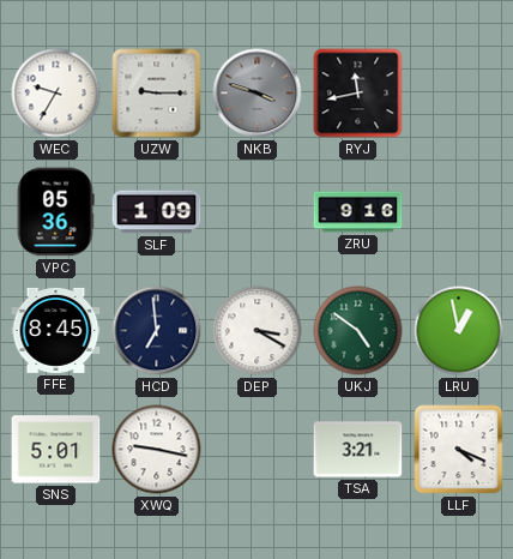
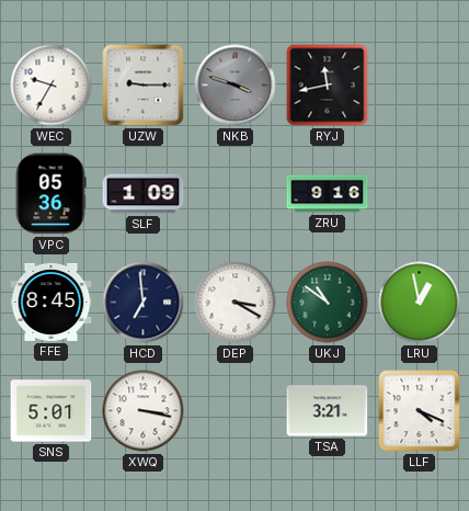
UKJ: 4:51 -> 10:51
XWQ: 9:17 -> 3:17
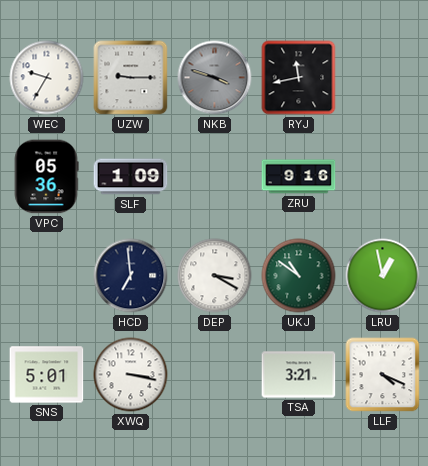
FFE: 8:45 -> none
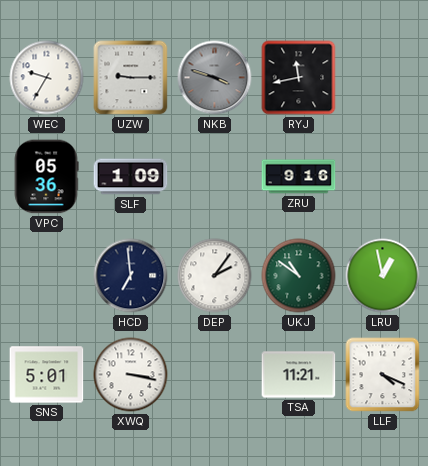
DEP: 3:20 -> 2:06
TSA: 3:21 -> 11:21
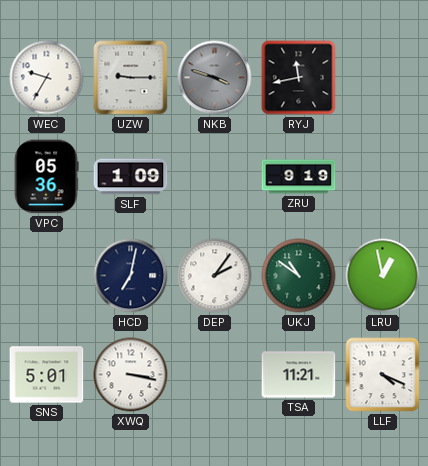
ZRU: 9:16 -> 9:19
HCD: 6:59 -> 7:02
